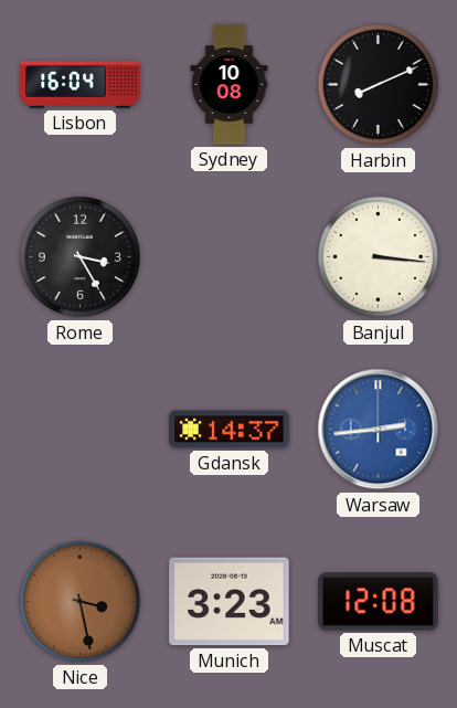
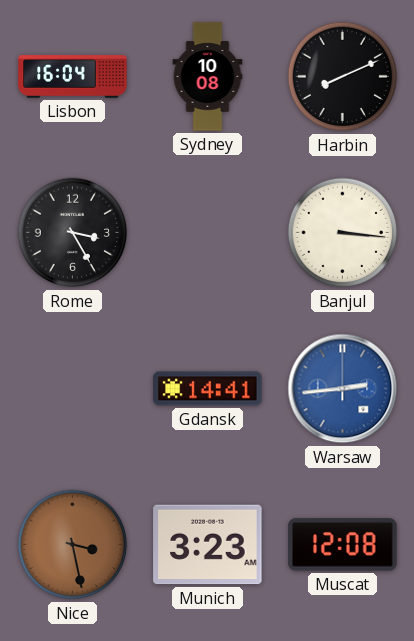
Gdansk: 14:37 -> 14:41
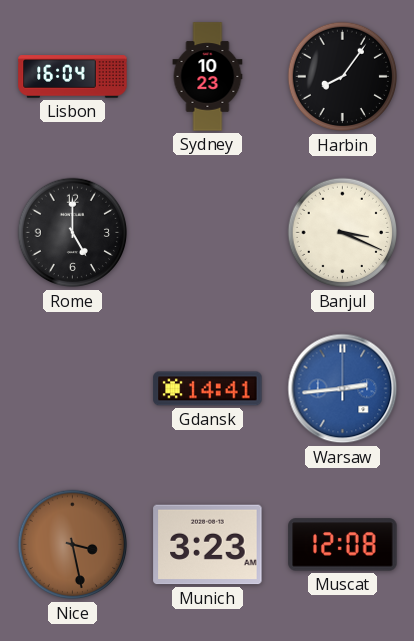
Sydney: 10:08 -> 10:23
Harbin: 8:11 -> 8:06
Rome: 3:25 -> 5:00
Banjul: 3:16 -> 3:19
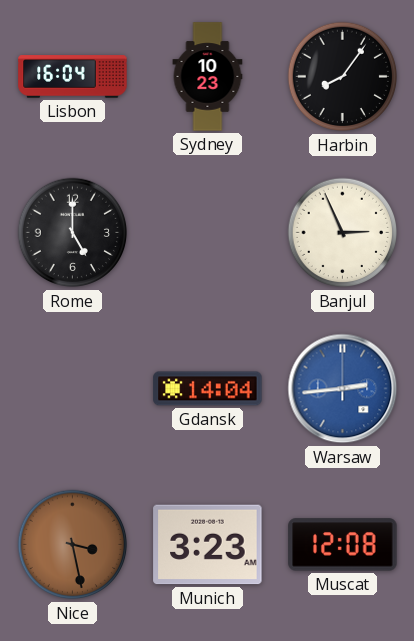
Banjul: 3:19 -> 2:56
Gdansk: 14:41 -> 14:04
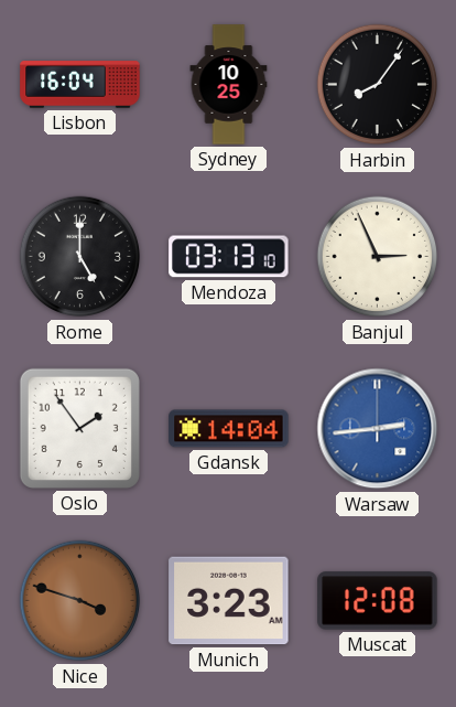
Sydney: 10:23 -> 10:25
Mendoza: none -> 03:13
Oslo: none -> 1:54
Nice: 3:28 -> 3:48
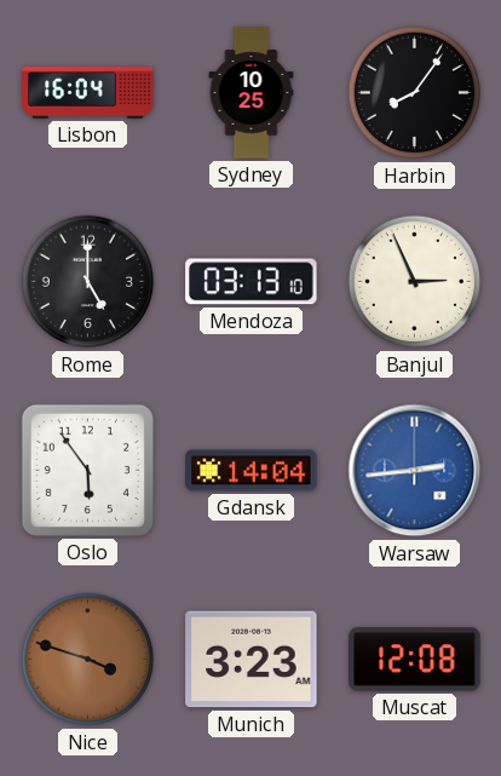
Oslo: 1:54 -> 5:54
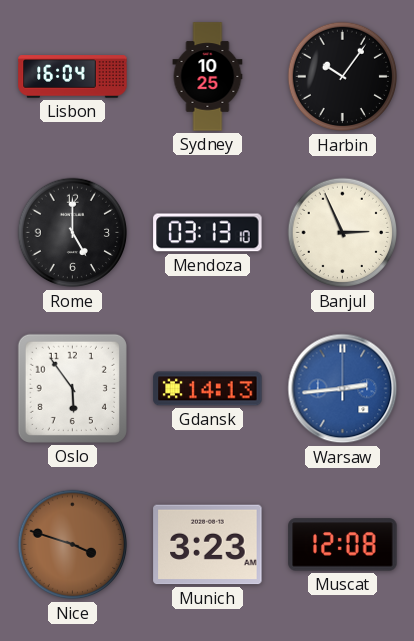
Harbin: 8:06 -> 10:06
Gdansk: 14:04 -> 14:13
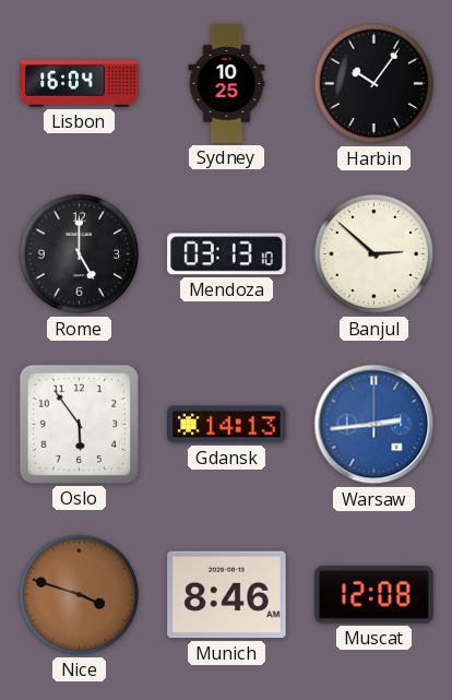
Banjul: 2:56 -> 2:52
Munich: 3:23 -> 8:46
